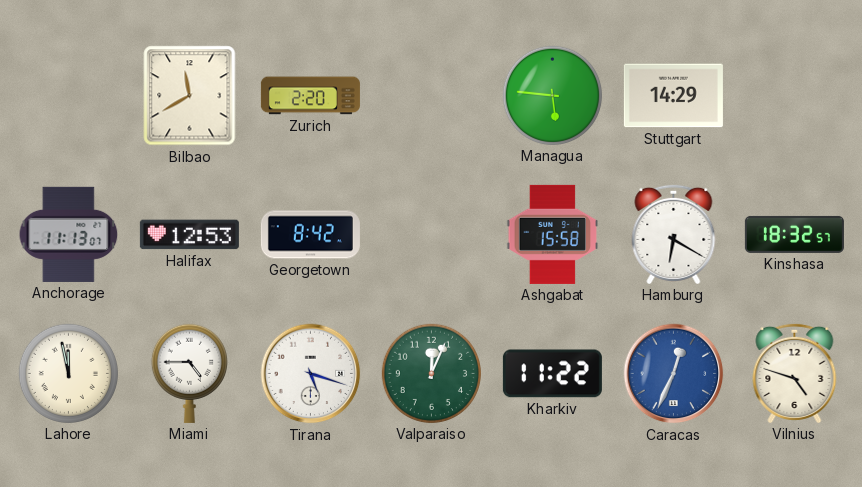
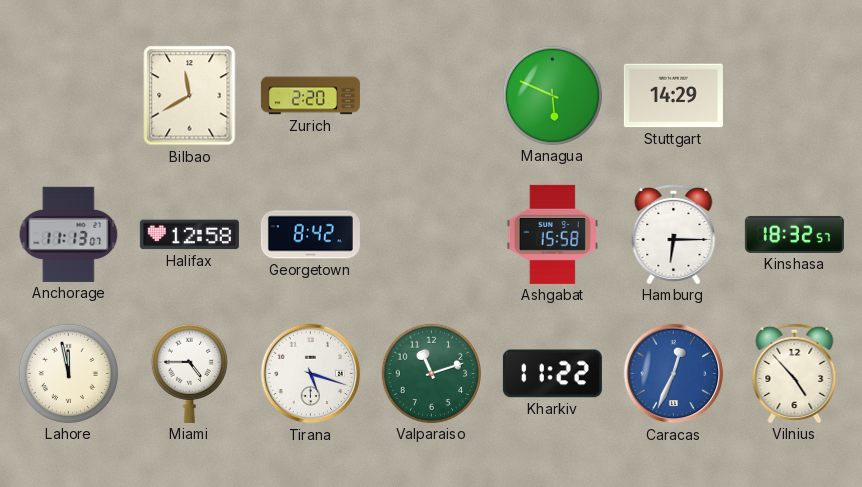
Managua: 5:46 -> 5:49
Halifax: 12:53 -> 12:58
Hamburg: 6:20 -> 6:15
Valparaiso: 12:04 -> 11:12
Vilnius: 4:48 -> 4:53
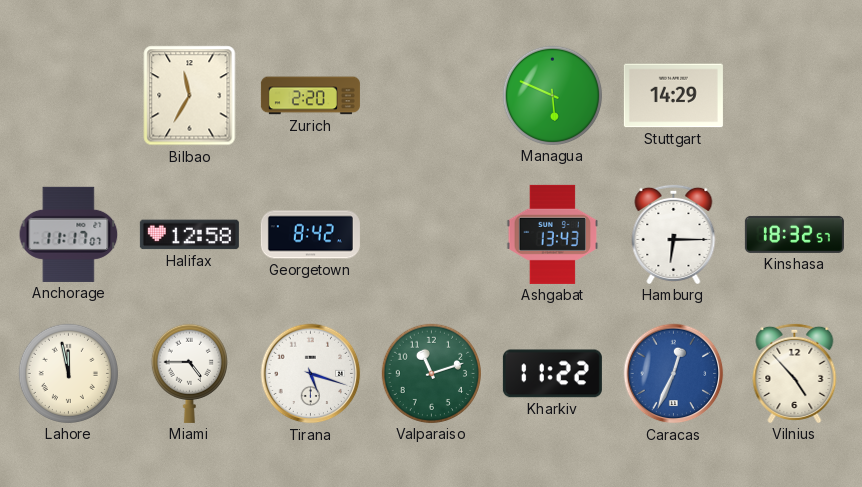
Bilbao: 11:40 -> 11:35
Anchorage: 11:13 -> 11:17
Ashgabat: 15:58 -> 13:43
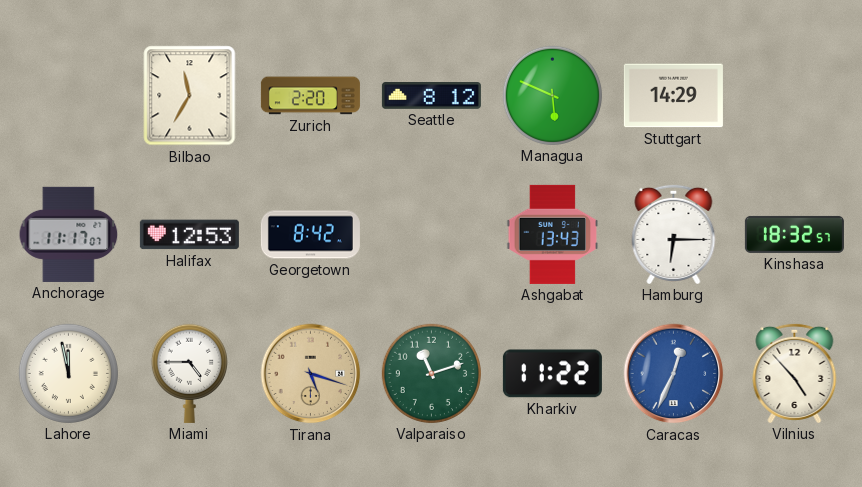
Seattle: none -> 8:12
Halifax: 12:58 -> 12:53
Tirana dial: white -> champagne
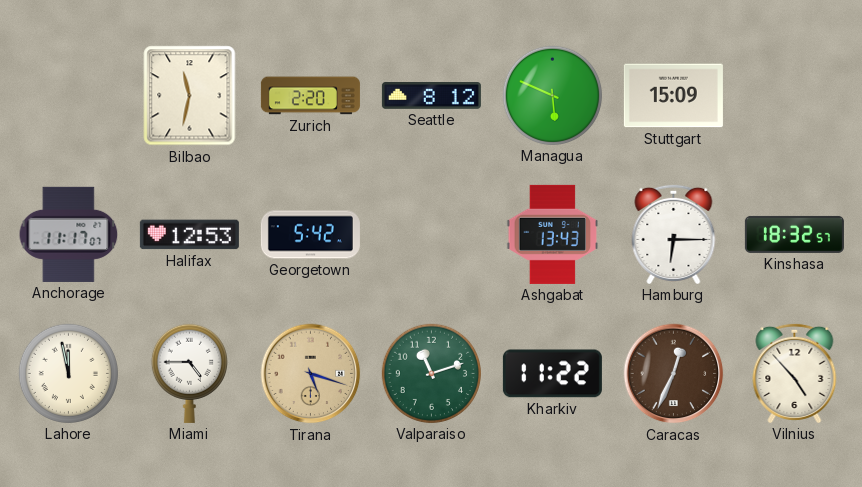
Bilbao: 11:35 -> 11:32
Stuttgart: 14:29 -> 15:09
Georgetown: 8:42 -> 5:42
Caracas dial: blue -> brown
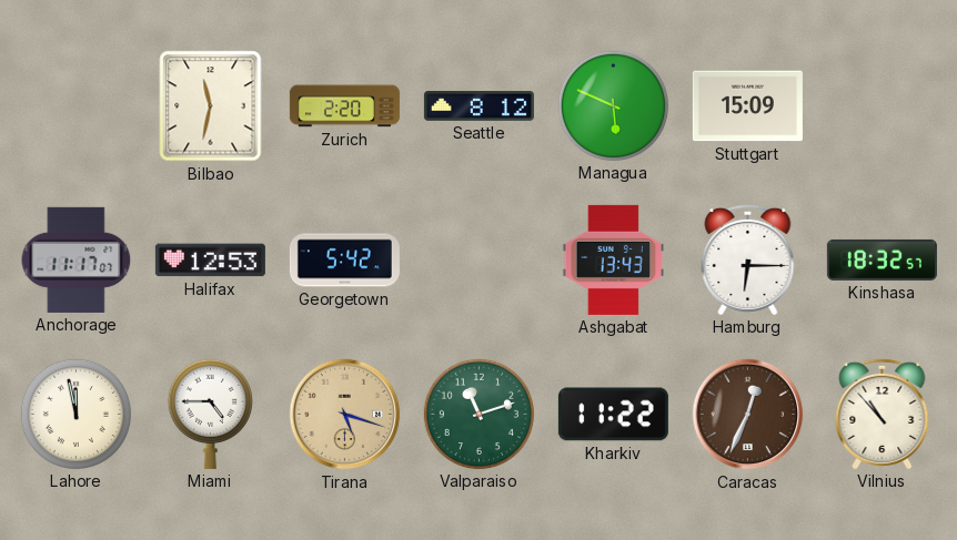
Vilnius: 4:53 -> 10:53
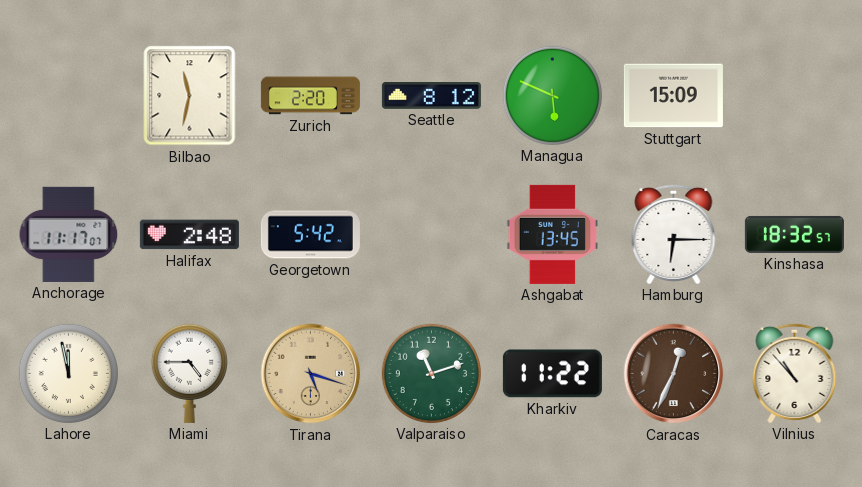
Halifax: 12:53 -> 2:48
Ashgabat: 13:43 -> 13:45
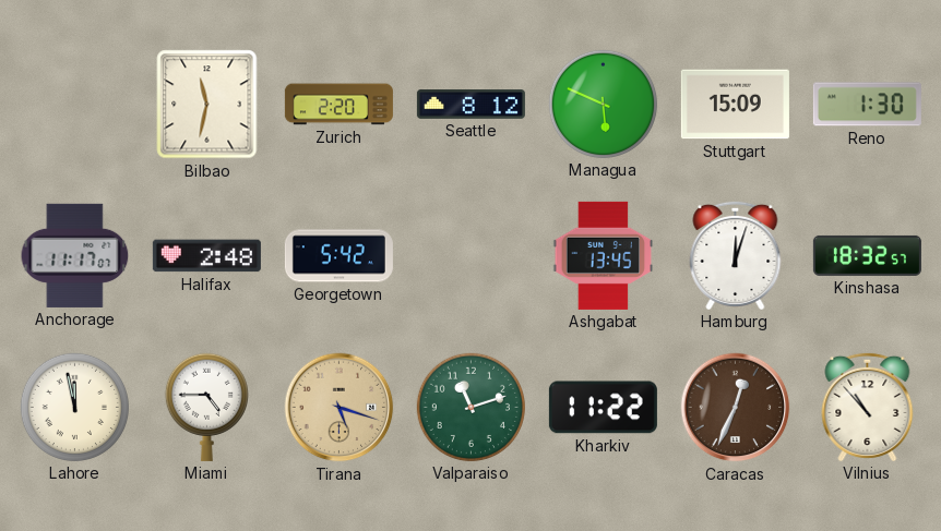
Reno: none -> 1:30
Hamburg: 6:15 -> 12:03
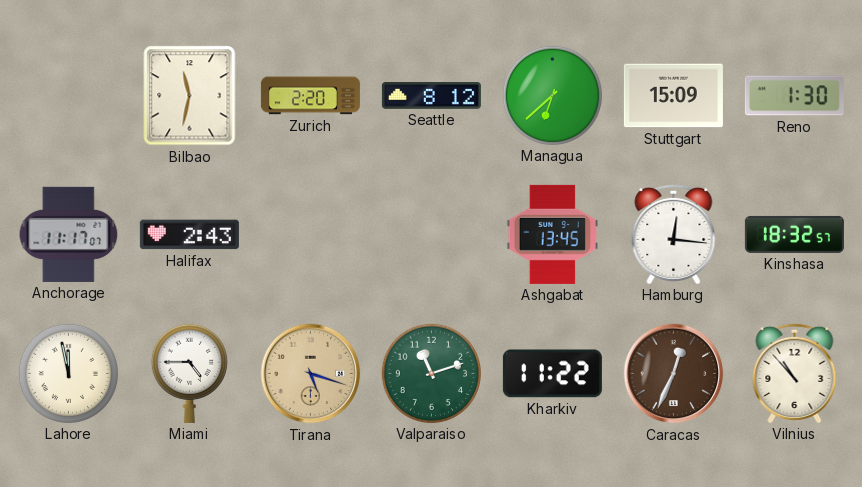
Managua: 5:49 -> 6:38
Halifax: 2:48 -> 2:43
Georgetown: 5:42 -> none
Hamburg: 12:03 -> 12:16
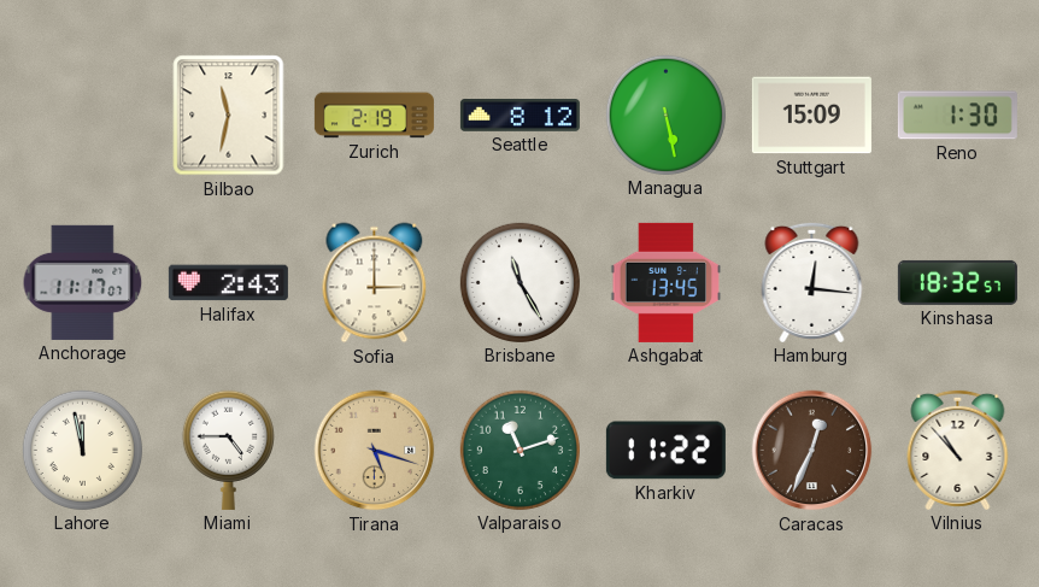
Zurich: 2:20 -> 2:19
Managua: 6:38 -> 5:28
Sofia: none -> 3:00
Brisbane: none -> 11:25
